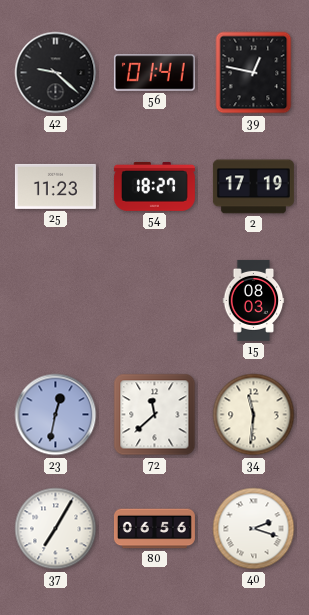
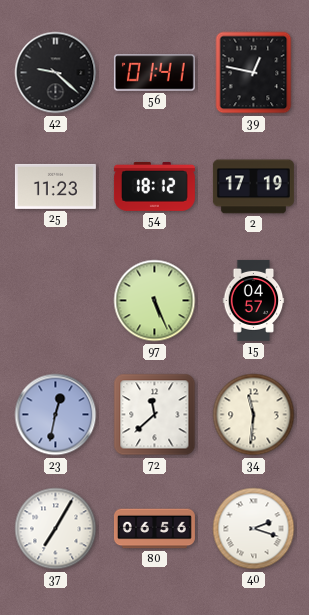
54: 18:27 -> 18:12
97: none -> 5:26
15: 08:03 -> 04:57
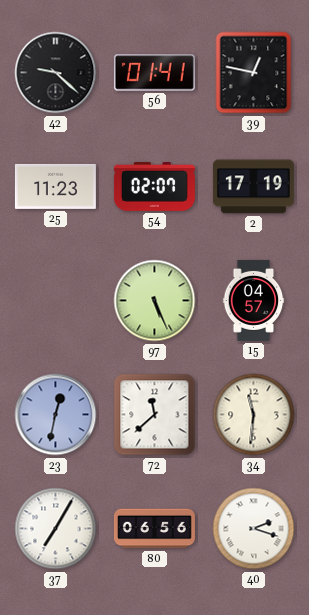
54: 18:12 -> 02:07
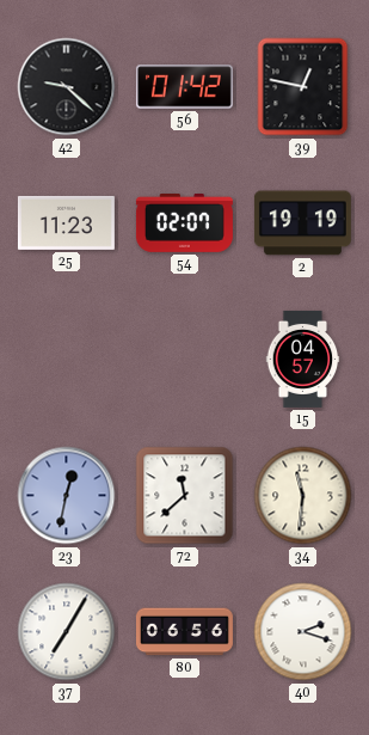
56: 01:41 -> 01:42
2: 17:19 -> 19:19
97: 5:26 -> none
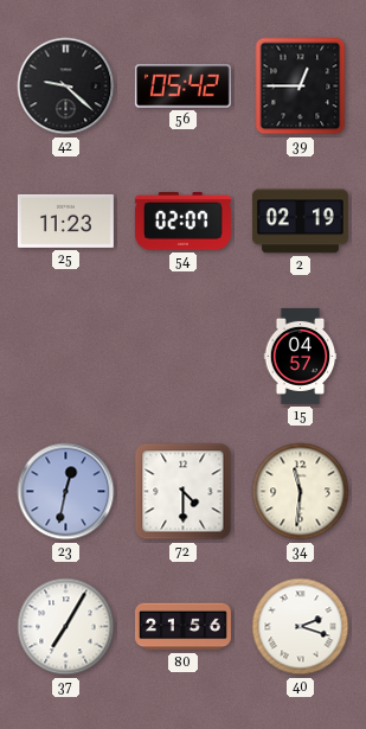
56: 01:42 -> 05:42
39: 12:47 -> 12:45
2: 19:19 -> 02:19
72: 11:38 -> 4:30
80: 06:56 -> 21:56
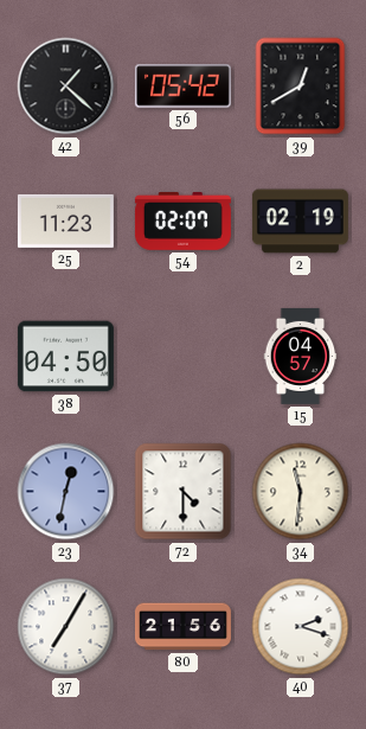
42: 9:22 -> 1:22
39: 12:45 -> 12:40
38: none -> 04:50
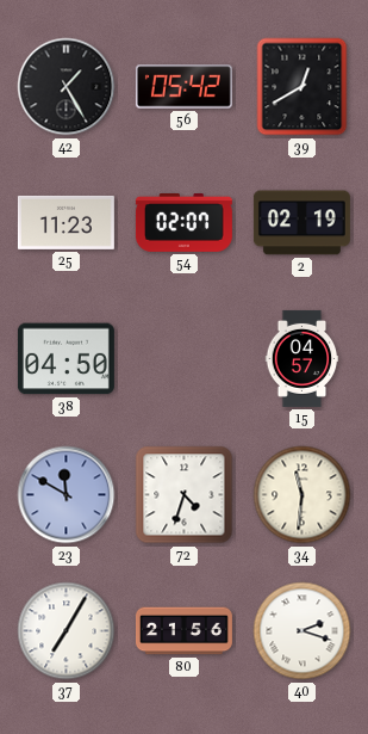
42: 1:22 -> 1:25
23: 12:32 -> 11:50
72: 4:30 -> 4:33
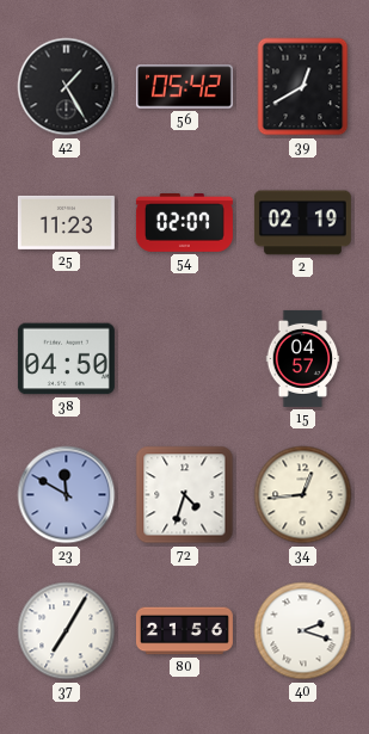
34: 11:31 -> 12:44
